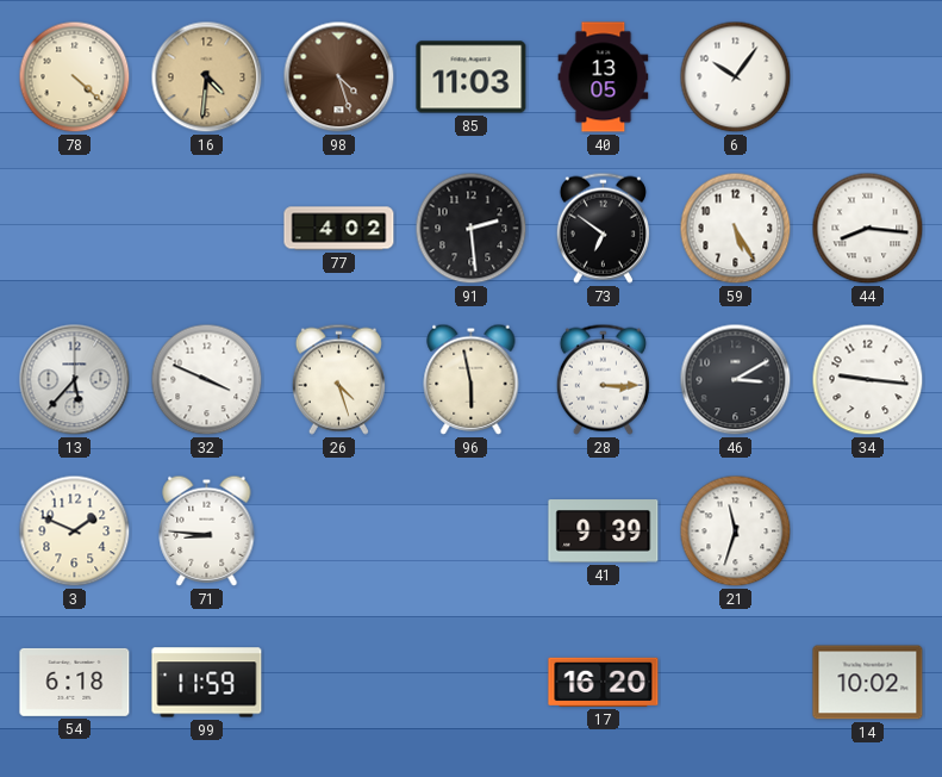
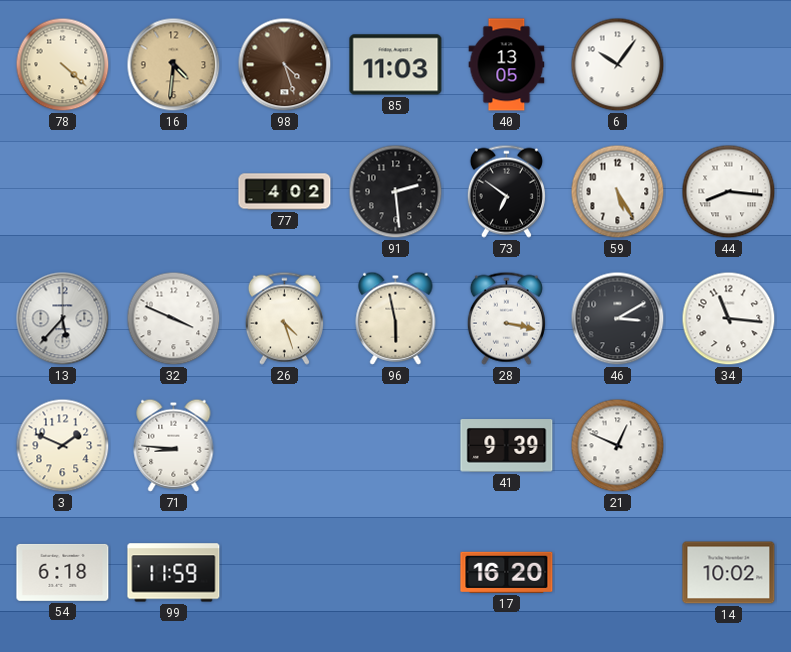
28: 3:15 -> 3:17
34: 9:16 -> 11:16
21: 11:33 -> 12:49
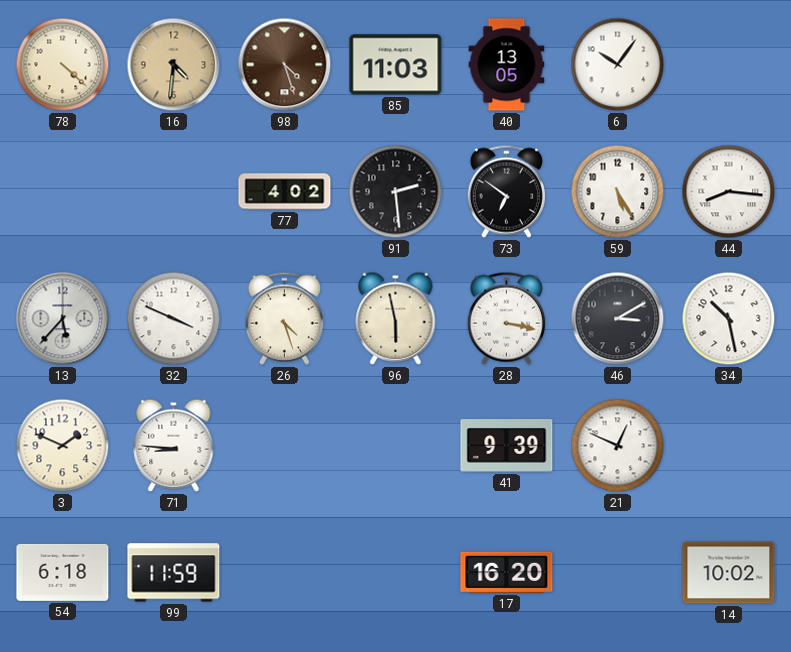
34: 11:16 -> 10:28
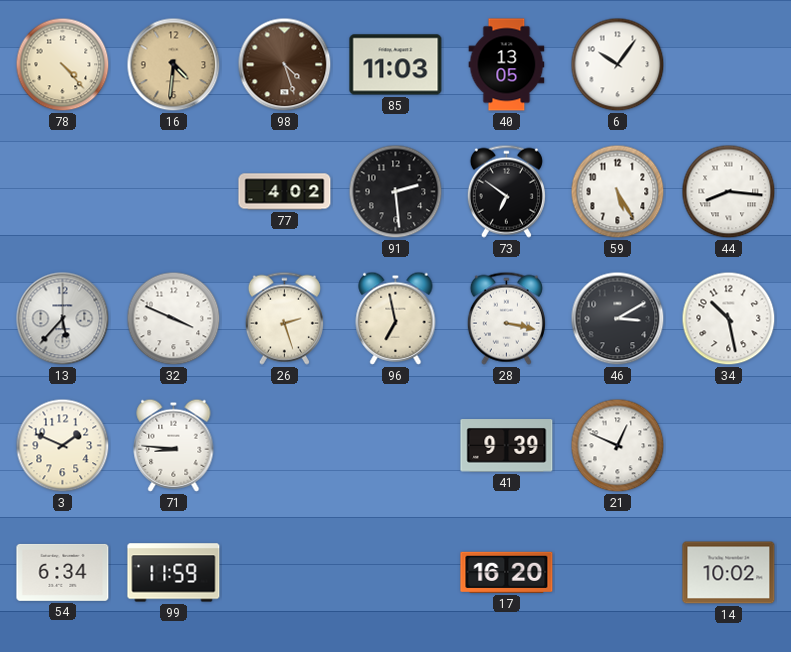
78: 4:22 -> 4:23
26: 4:27 -> 2:27
96: 5:58 -> 6:58
54: 6:18 -> 6:34
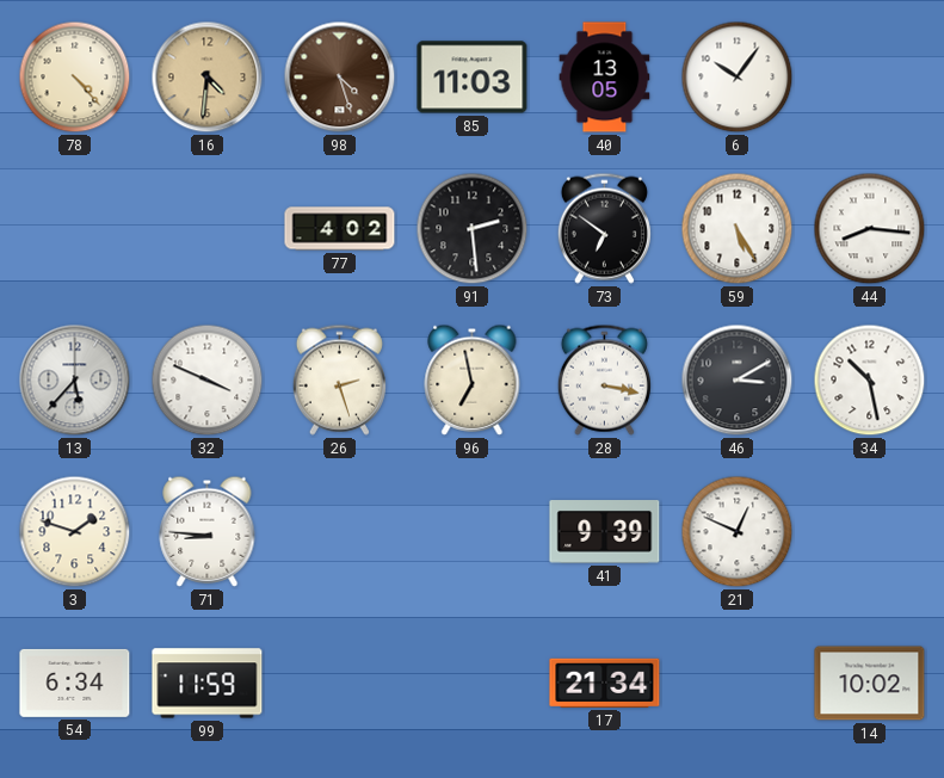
3: 1:49 -> 1:48
17: 16:20 -> 21:34
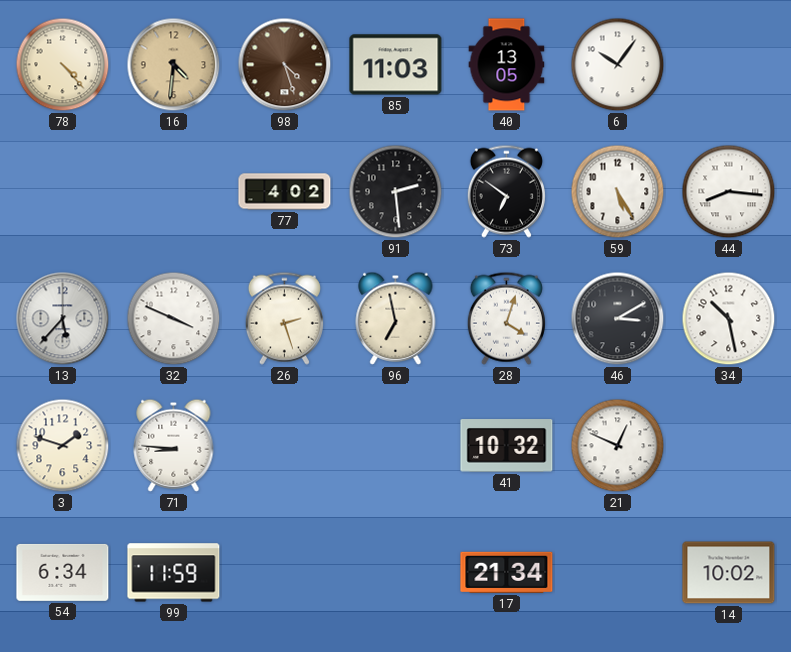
28: 3:17 -> 4:03
41: 9:39 -> 10:32
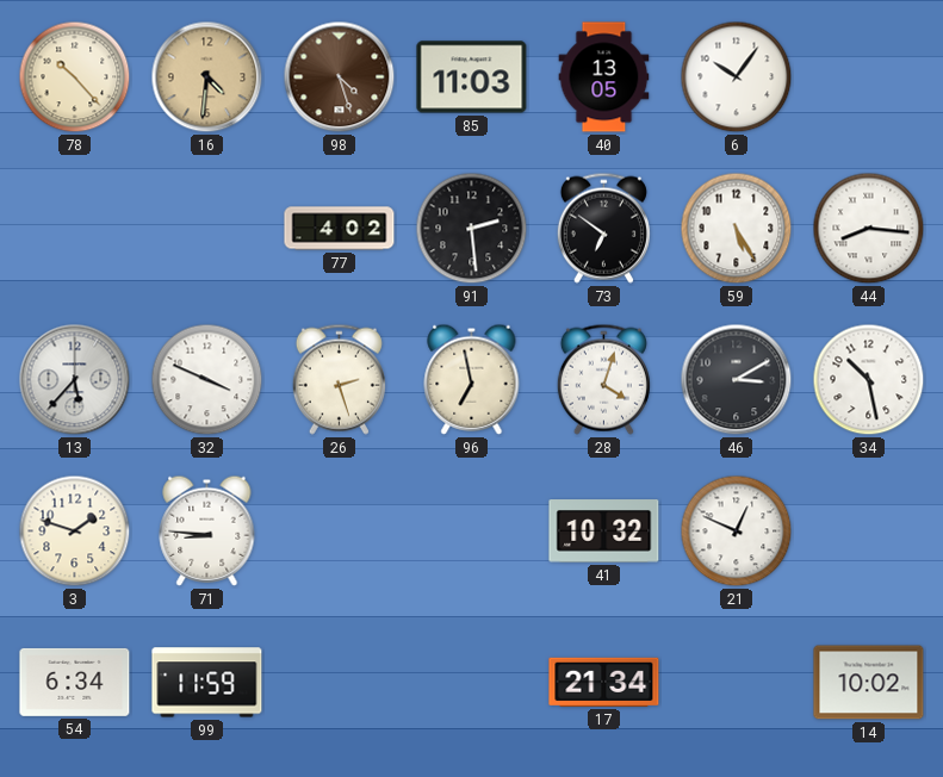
78: 4:23 -> 10:23
